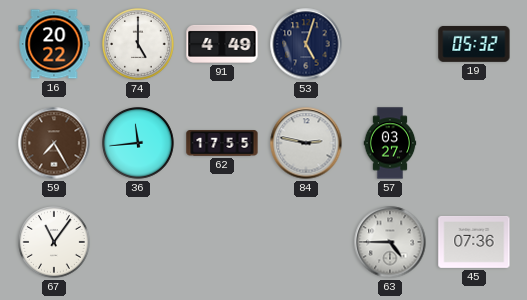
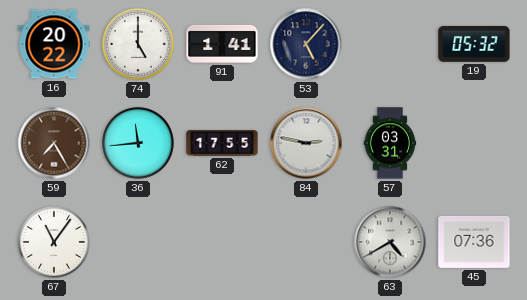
91: 4:49 -> 1:41
53: 5:03 -> 5:07
57: 03:27 -> 03:31
63: 4:45 -> 4:40
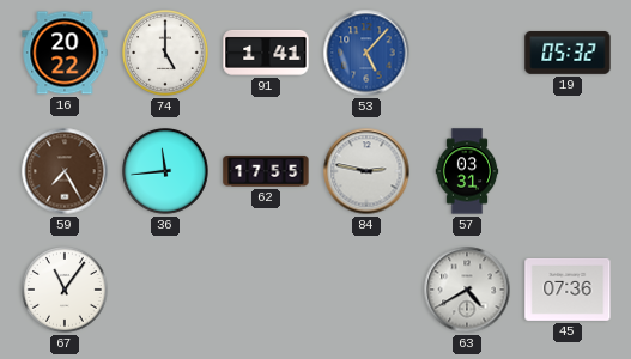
53 dial: navy -> blue
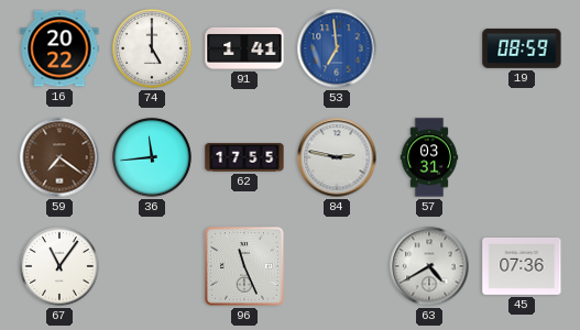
53: 5:07 -> 6:59
19: 05:32 -> 08:59
59: 7:25 -> 7:21
96: none -> 11:26
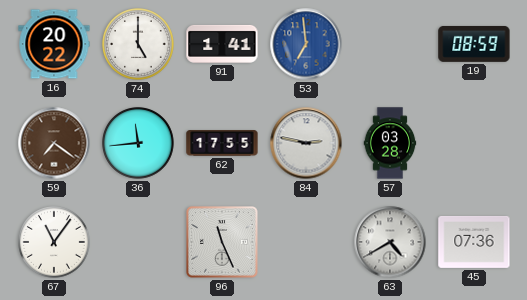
57: 03:31 -> 03:28
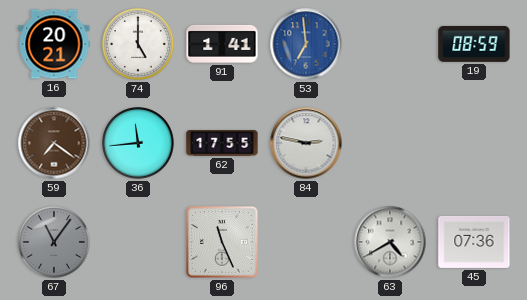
16: 20:22 -> 20:21
57: 03:28 -> none
67 dial: white -> grey
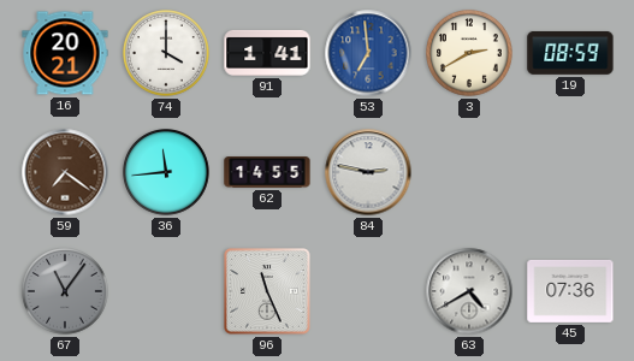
74: 5:00 -> 4:00
3: none -> 2:40
62: 17:55 -> 14:55
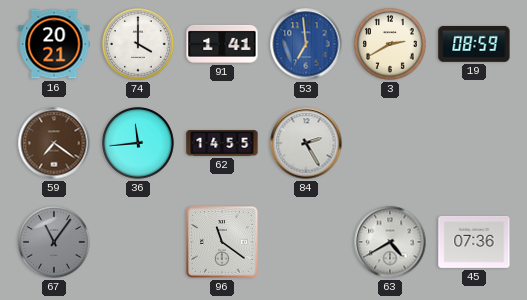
84: 2:47 -> 2:25
96: 11:26 -> 11:21
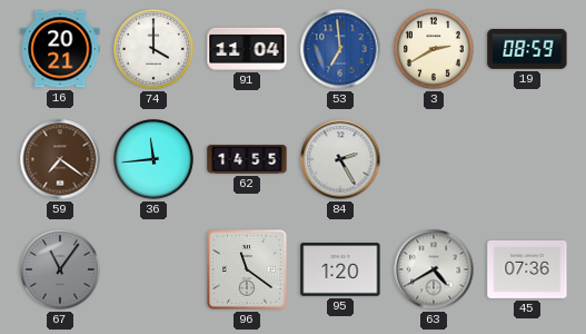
91: 1:41 -> 11:04
95: none -> 1:20
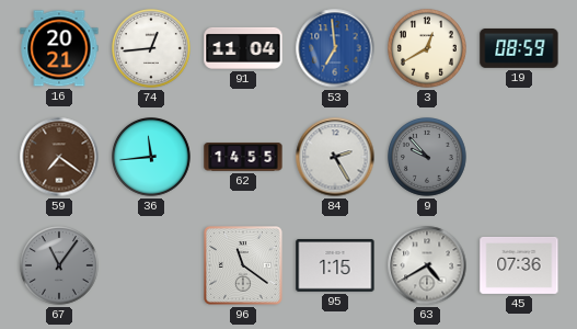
74: 4:00 -> 12:44
3: 2:40 -> 12:40
9: none -> 9:53
95: 1:20 -> 1:15
